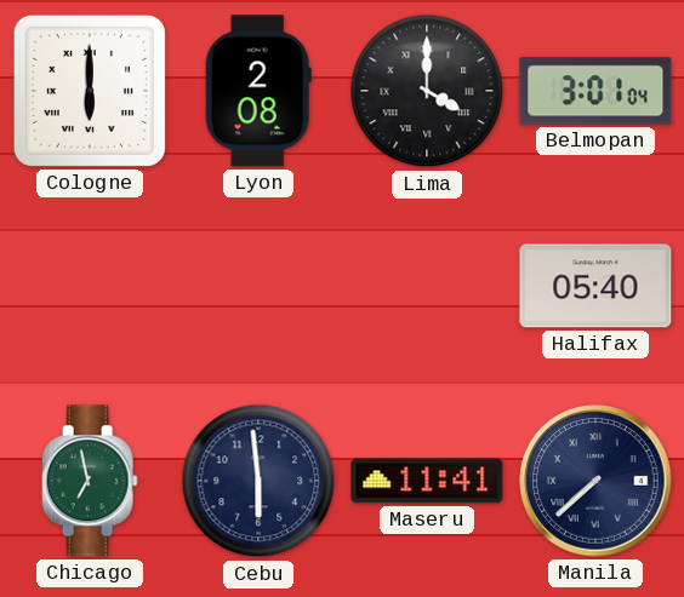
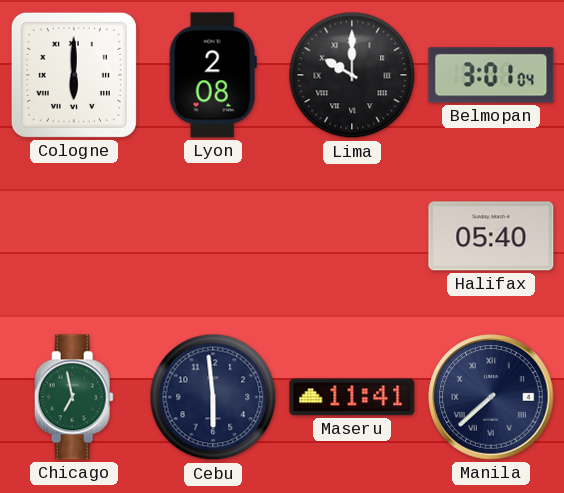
Lima: 4:00 -> 10:00
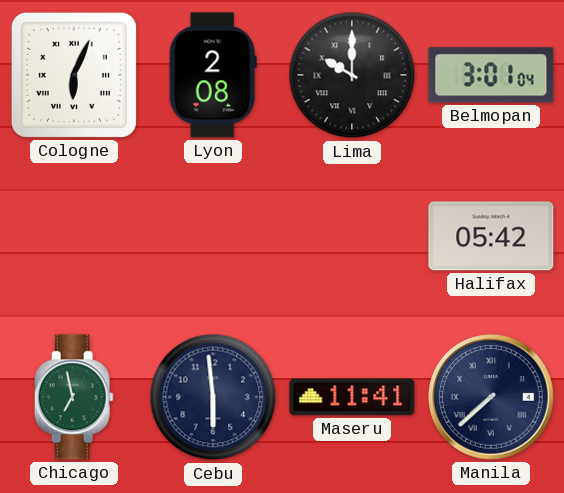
Cologne: 6:00 -> 6:04
Halifax: 05:40 -> 05:42
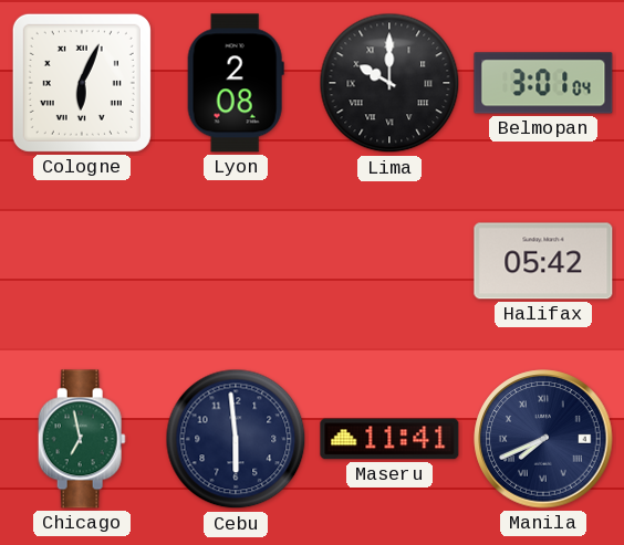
Manila: 7:38 -> 7:41
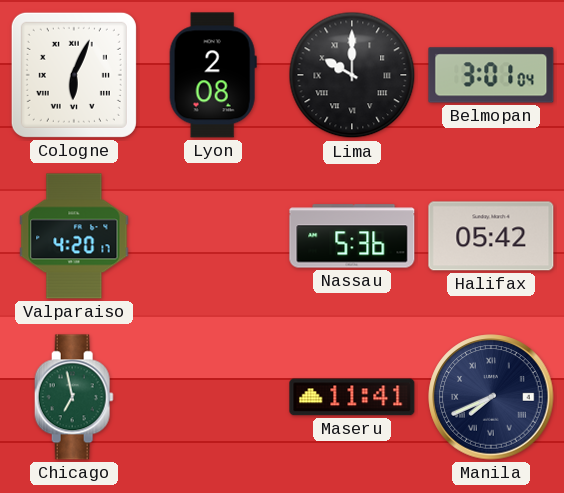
Valparaiso: none -> 4:20
Nassau: none -> 5:36
Cebu: 5:59 -> none
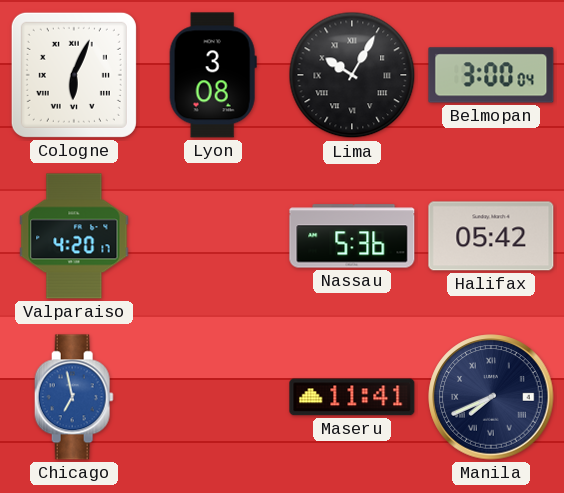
Lyon: 2:08 -> 3:08
Lima: 10:00 -> 10:05
Belmopan: 3:01 -> 3:00
Chicago dial: green -> blue
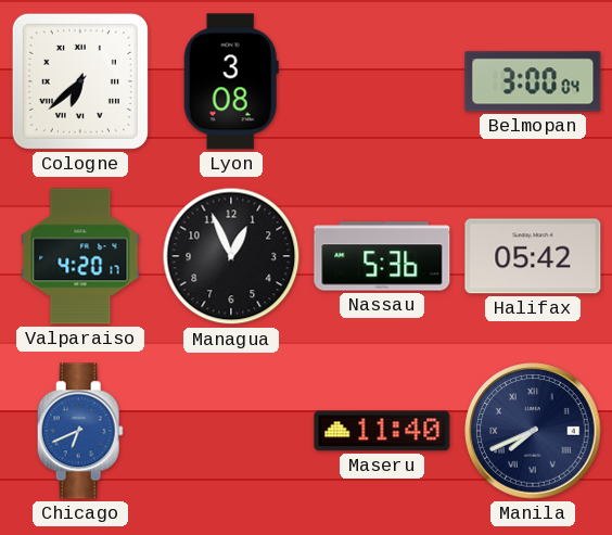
Cologne: 6:04 -> 6:38
Lima: 10:05 -> none
Managua: none -> 12:56
Chicago: 6:58 -> 6:41
Maseru: 11:41 -> 11:40
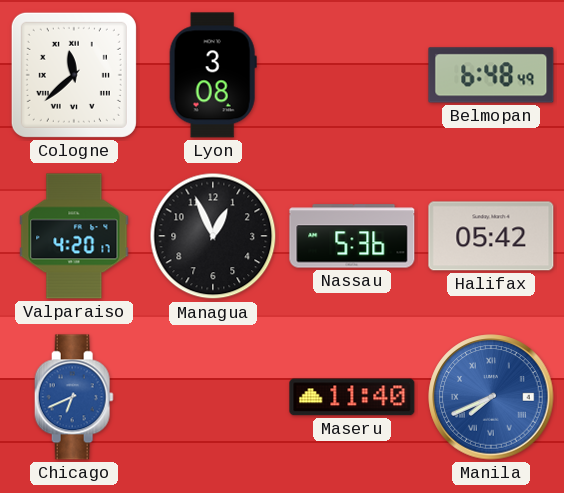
Cologne: 6:38 -> 11:38
Belmopan: 3:00 -> 6:48
Manila dial: navy -> blue
